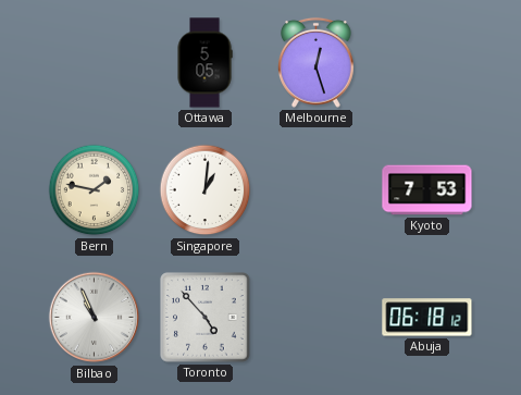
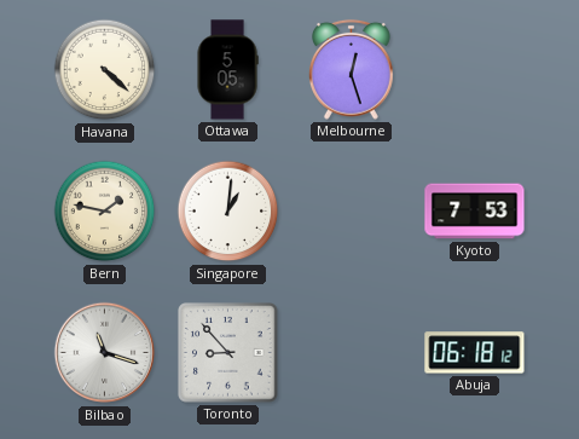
Havana: none -> 4:22
Bilbao: 10:56 -> 11:18
Toronto: 4:53 -> 8:53
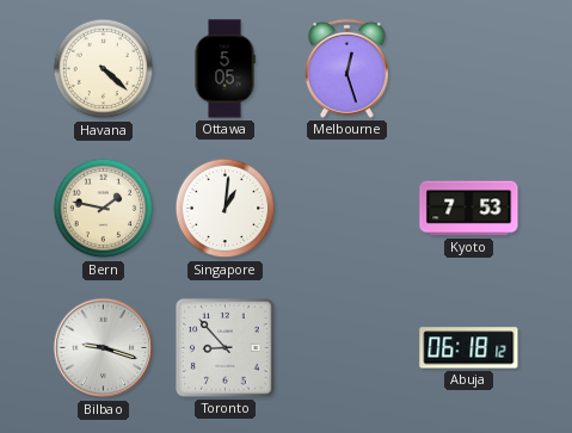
Bilbao: 11:18 -> 9:18
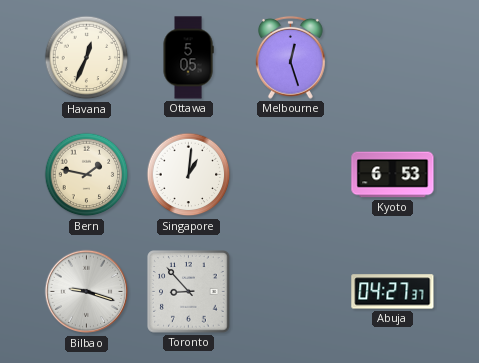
Havana: 4:22 -> 12:34
Kyoto: 7:53 -> 6:53
Abuja: 06:18 -> 04:27
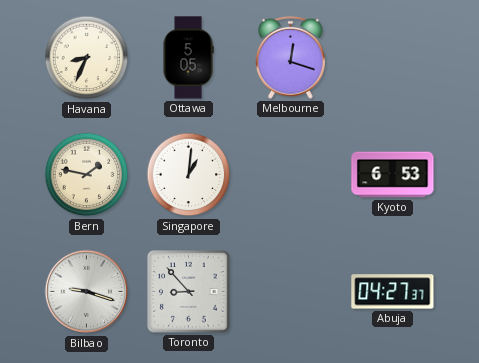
Havana: 12:34 -> 8:34
Melbourne: 12:27 -> 12:18
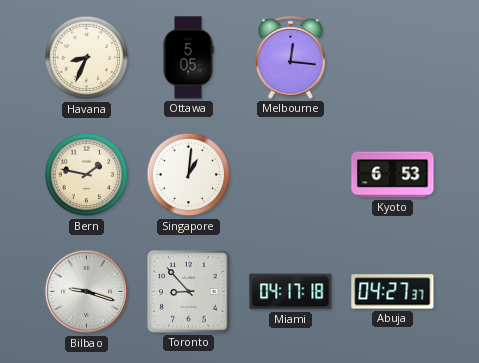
Melbourne: 12:18 -> 12:16
Miami: none -> 04:17
